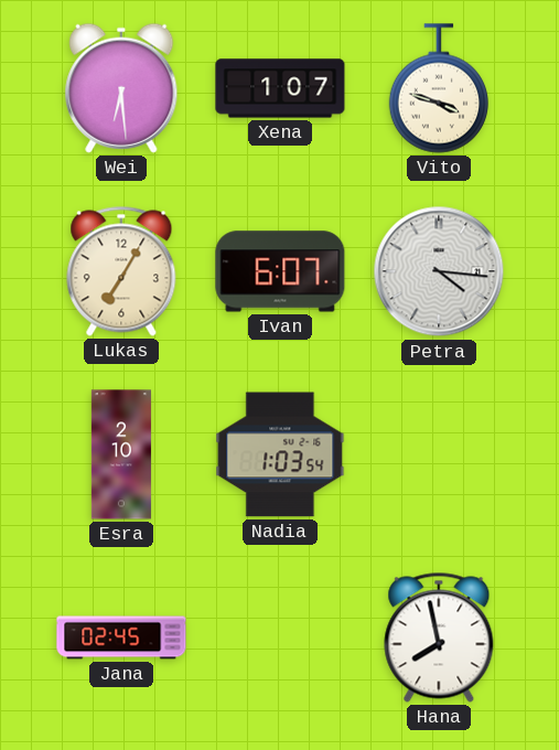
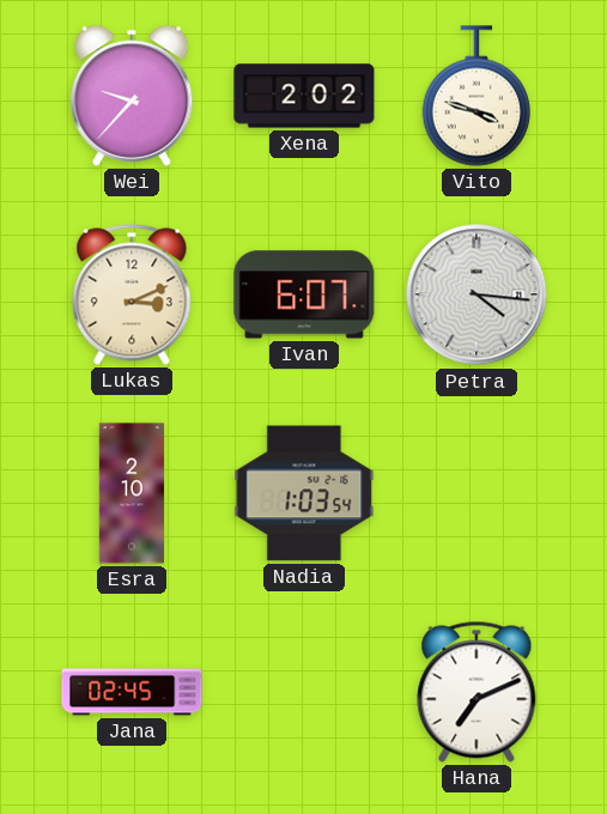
Wei: 6:29 -> 9:37
Xena: 1:07 -> 2:02
Lukas: 7:05 -> 3:11
Hana: 7:58 -> 7:11
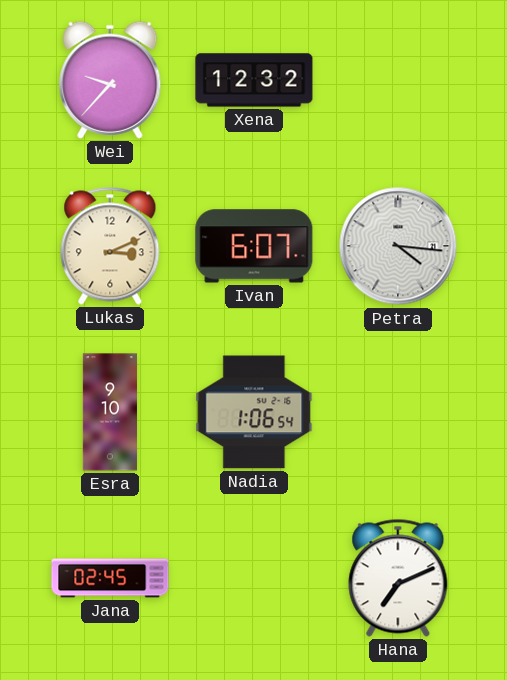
Xena: 2:02 -> 12:32
Vito: 3:48 -> none
Esra: 2:10 -> 9:10
Nadia: 1:03 -> 1:06
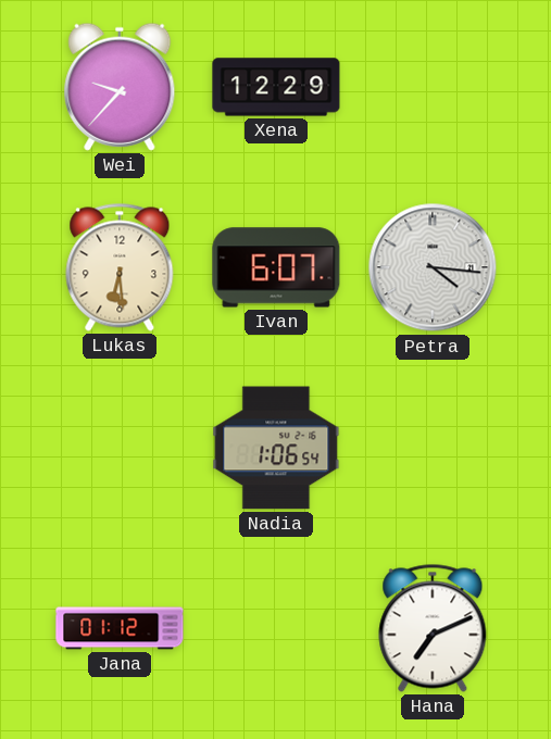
Xena: 12:32 -> 12:29
Lukas: 3:11 -> 6:29
Esra: 9:10 -> none
Jana: 02:45 -> 01:12
